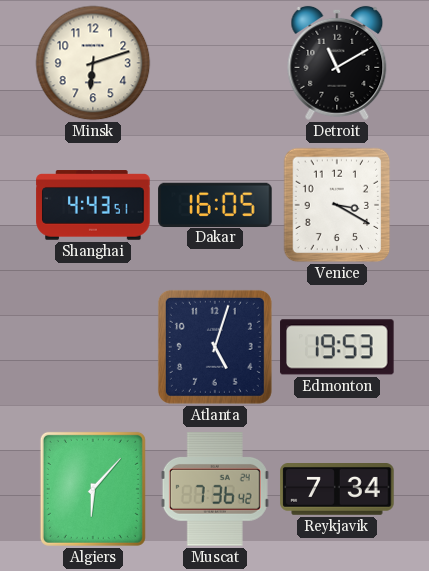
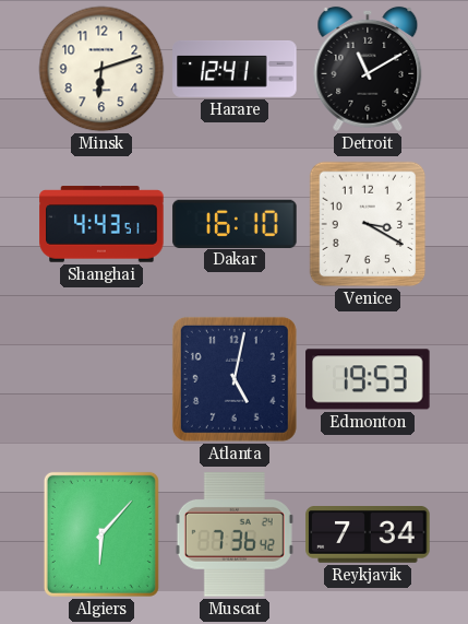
Harare: none -> 12:41
Dakar: 16:05 -> 16:10
Atlanta: 5:03 -> 5:02
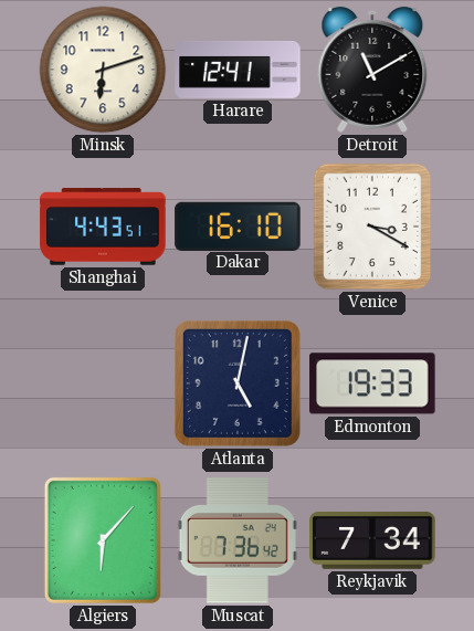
Edmonton: 19:53 -> 19:33
